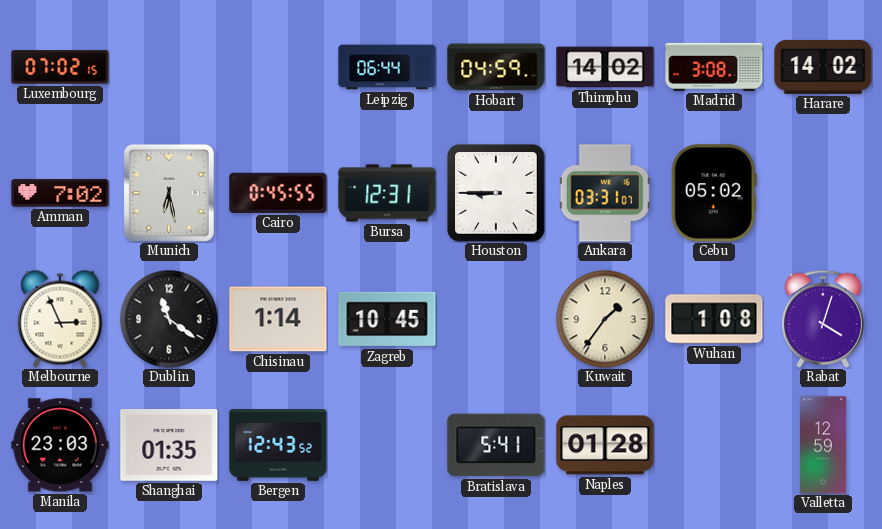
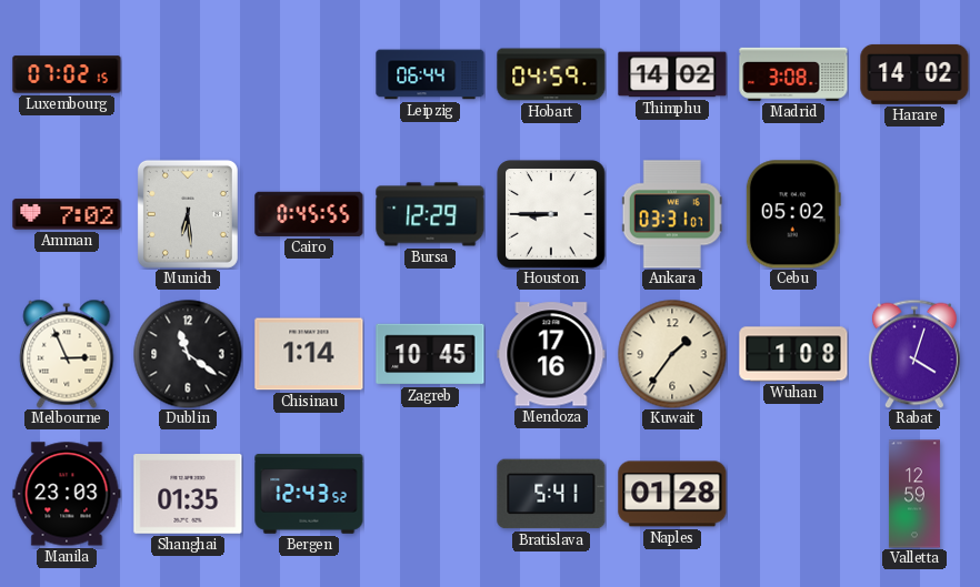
Munich: 6:28 -> 6:29
Bursa: 12:31 -> 12:29
Mendoza: none -> 17:16
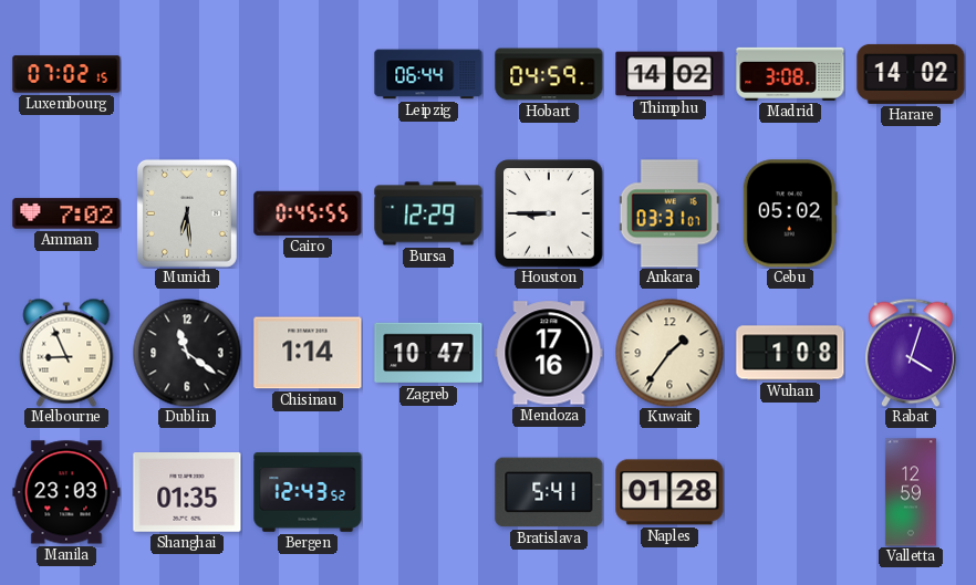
Melbourne: 2:56 -> 8:56
Zagreb: 10:45 -> 10:47
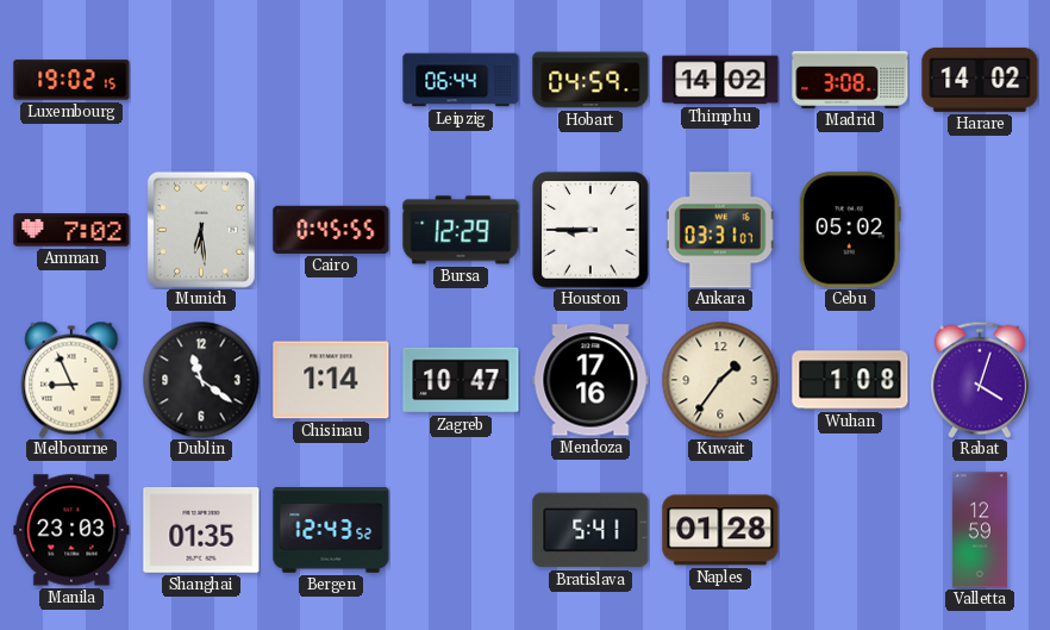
Luxembourg: 07:02 -> 19:02
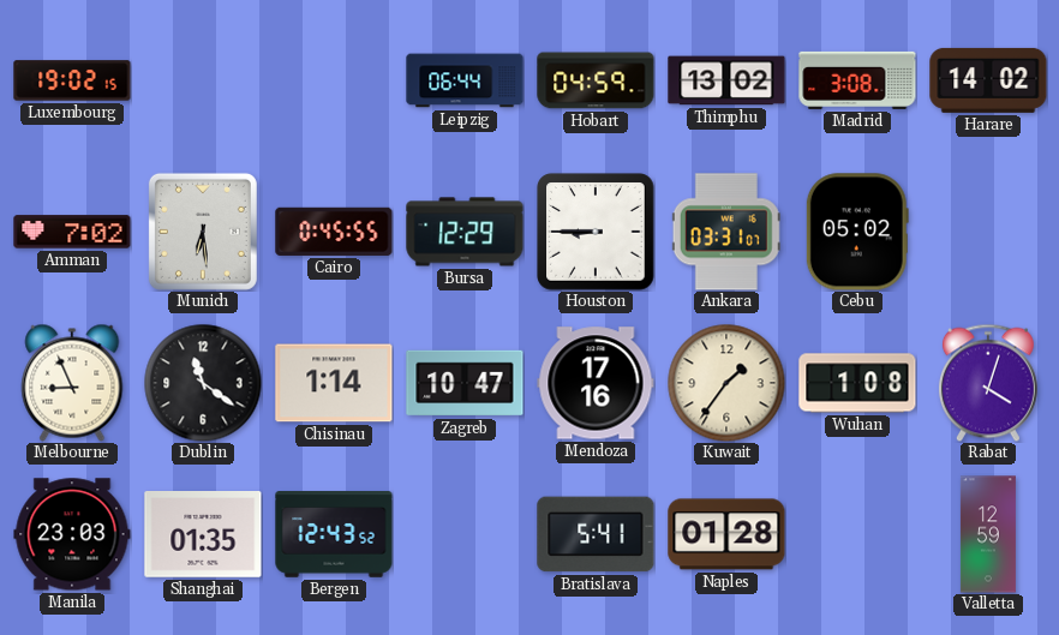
Thimphu: 14:02 -> 13:02
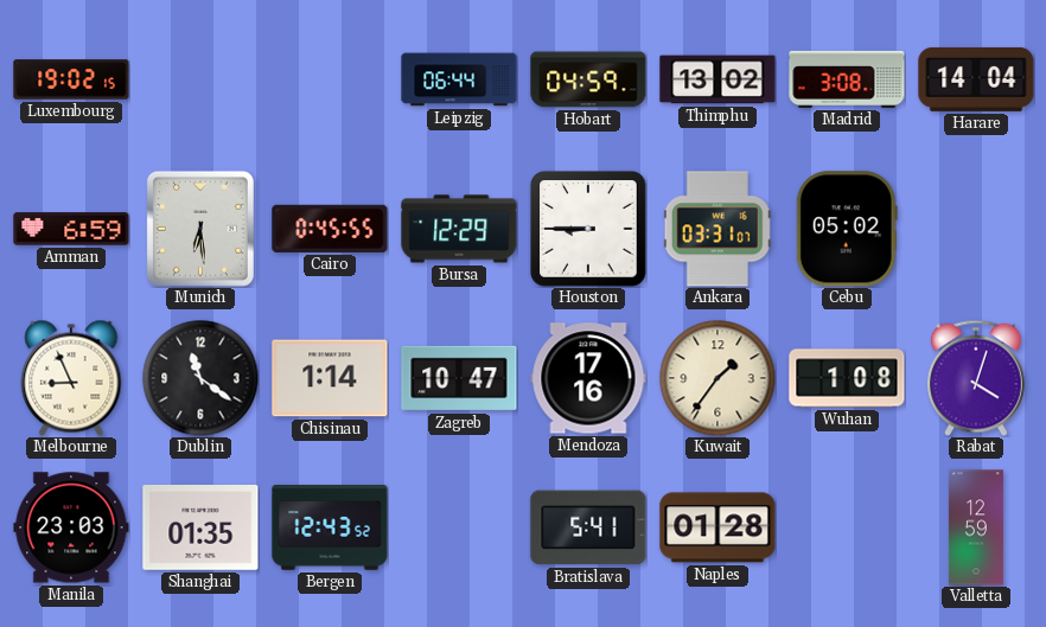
Harare: 14:02 -> 14:04
Amman: 7:02 -> 6:59
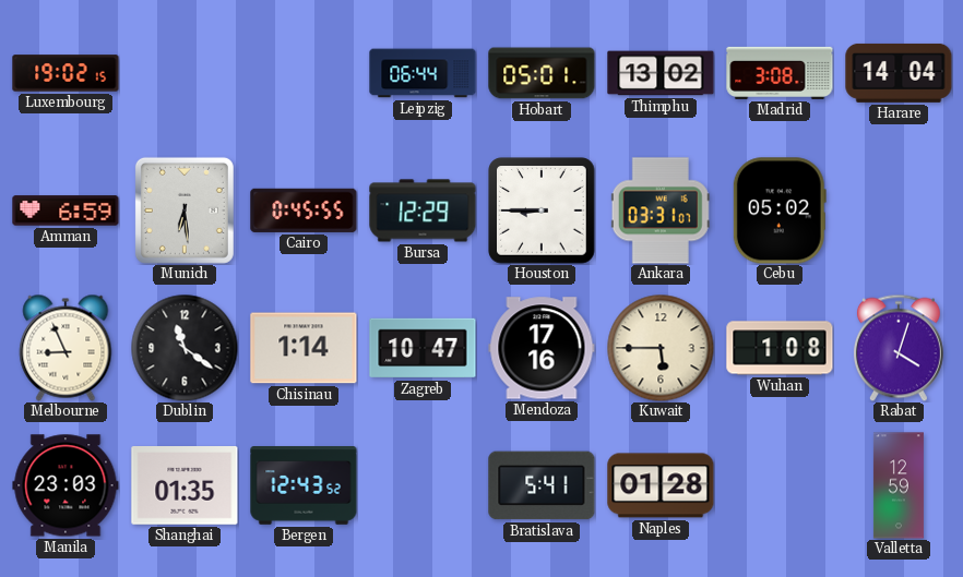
Hobart: 04:59 -> 05:01
Kuwait: 1:36 -> 5:45
